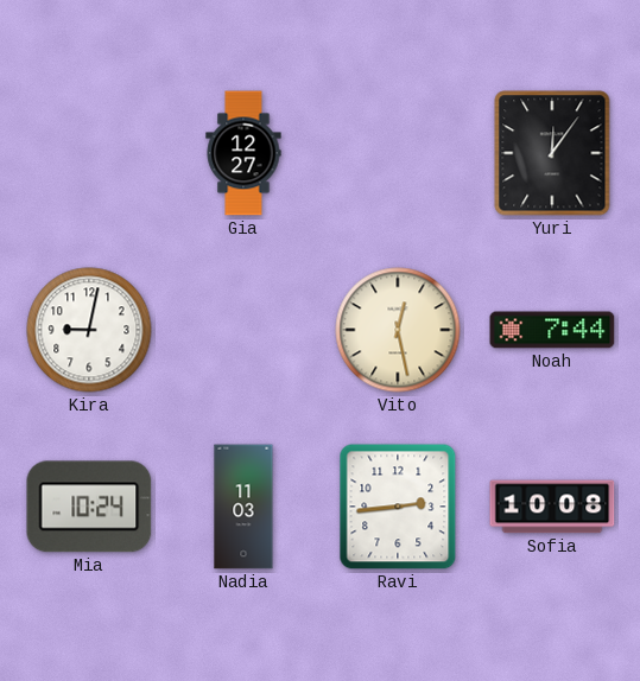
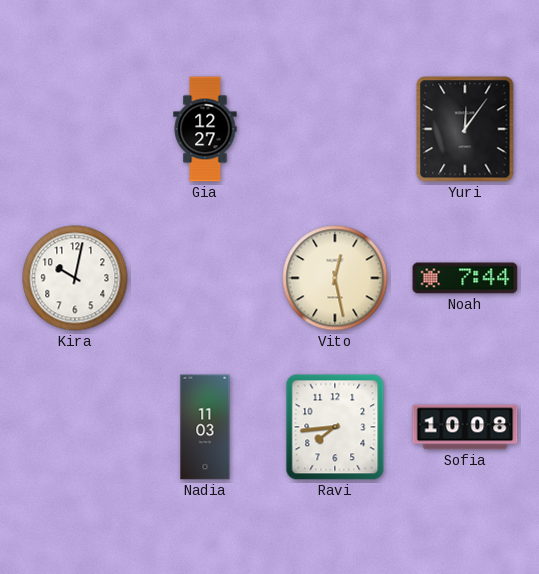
Kira: 9:02 -> 10:02
Mia: 10:24 -> none
Ravi: 2:44 -> 7:44
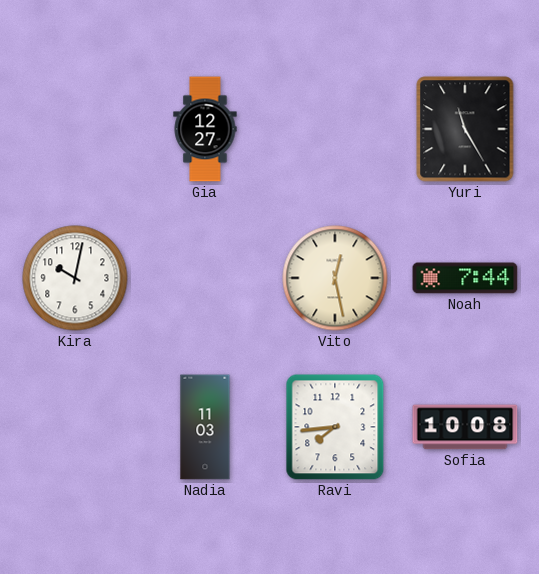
Yuri: 12:06 -> 11:25
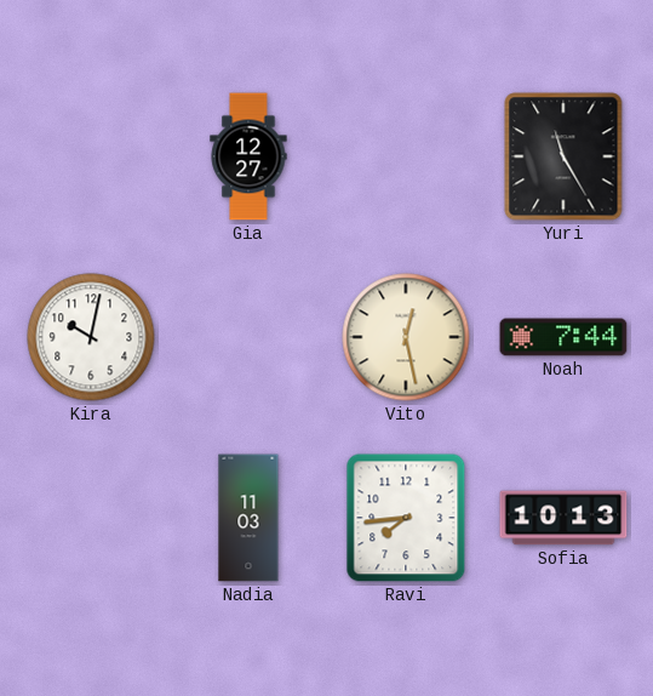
Sofia: 10:08 -> 10:13
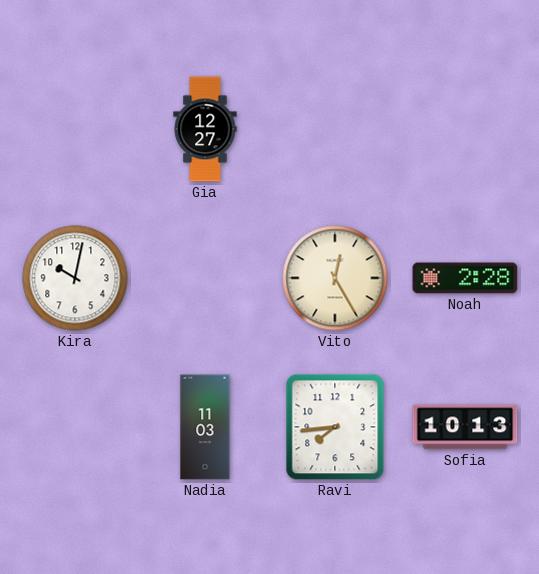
Yuri: 11:25 -> none
Vito: 12:28 -> 12:25
Noah: 7:44 -> 2:28
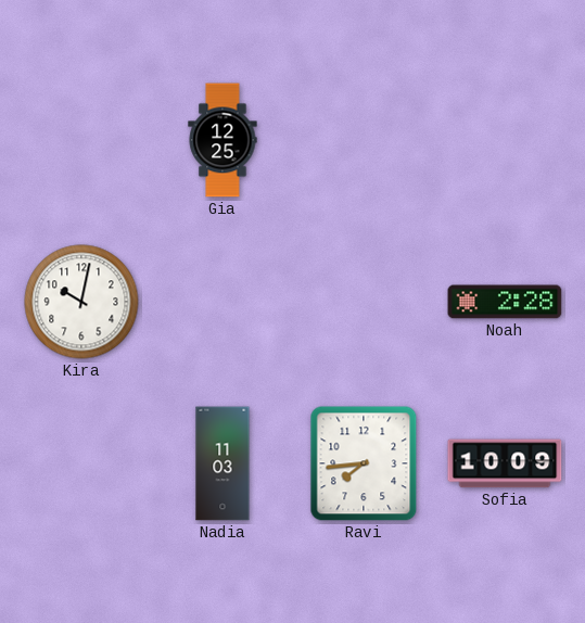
Gia: 12:27 -> 12:25
Vito: 12:25 -> none
Sofia: 10:13 -> 10:09
